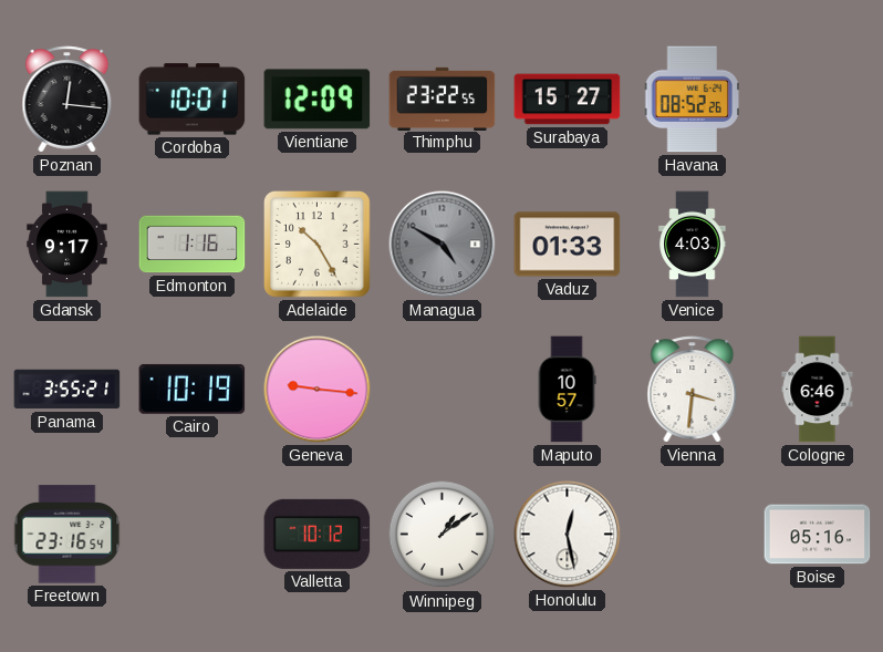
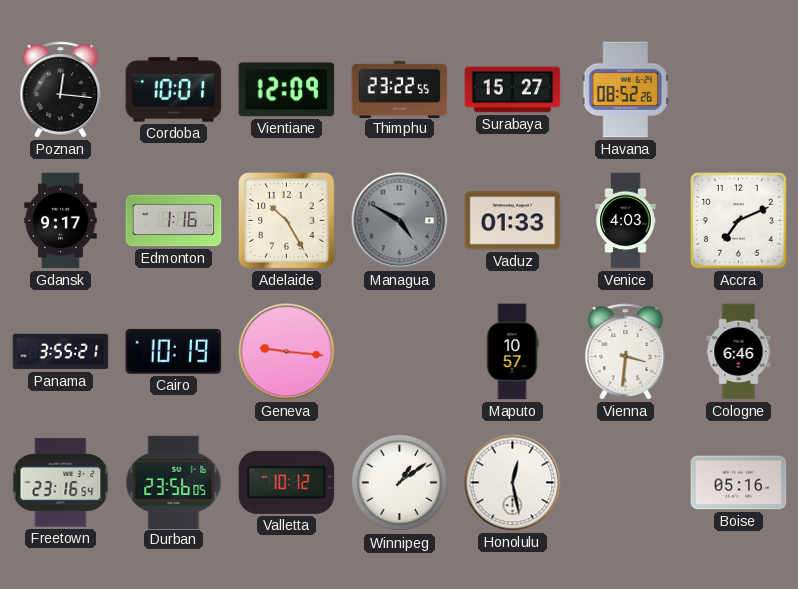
Accra: none -> 7:11
Durban: none -> 23:56
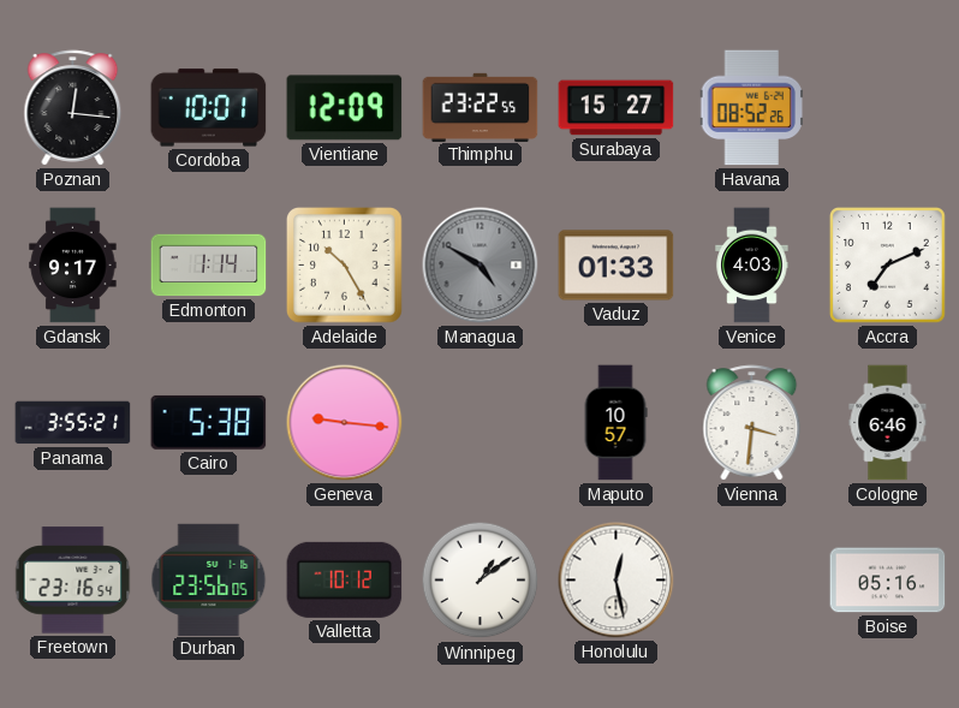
Edmonton: 1:16 -> 1:14
Cairo: 10:19 -> 5:38
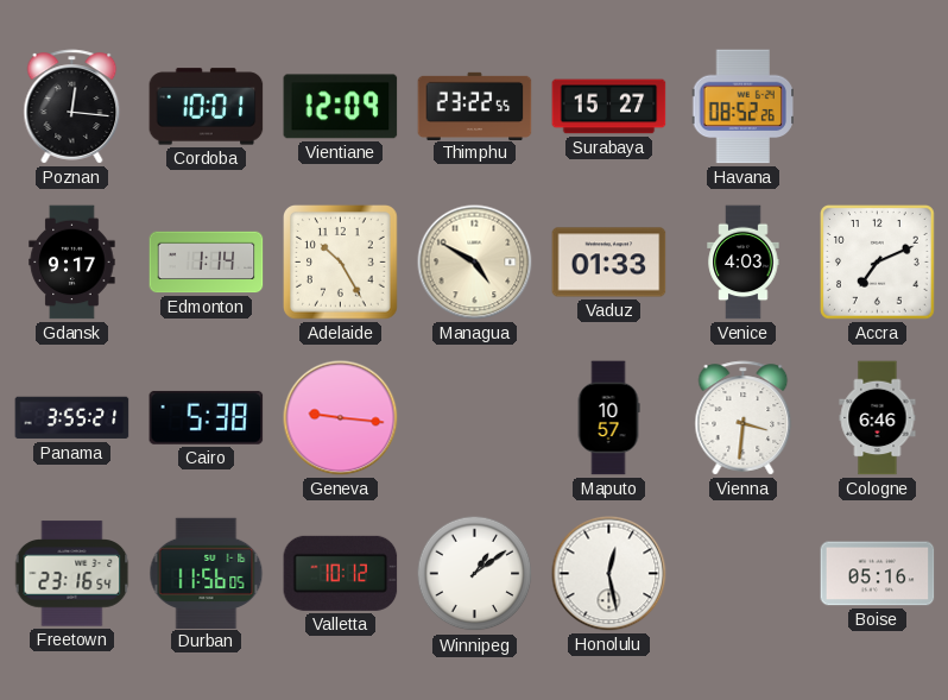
Managua dial: grey -> cream
Durban: 23:56 -> 11:56
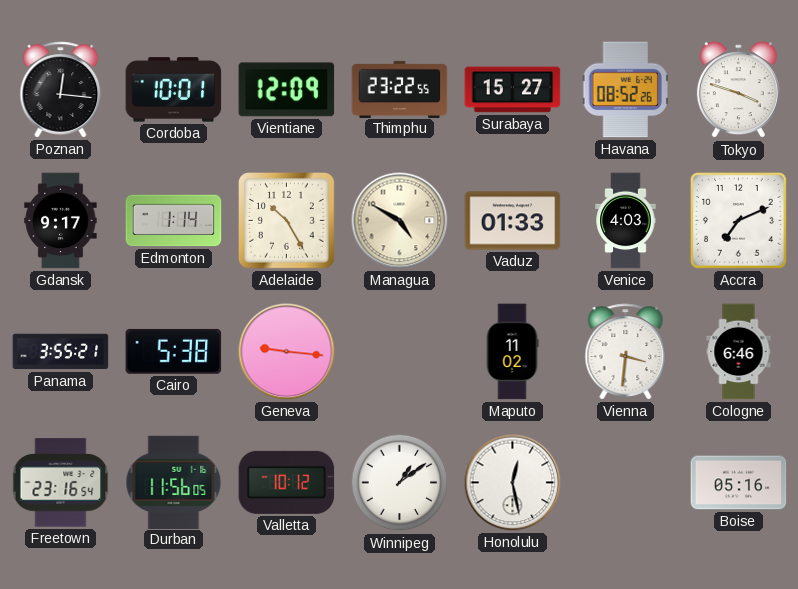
Tokyo: none -> 3:48
Maputo: 10:57 -> 11:02
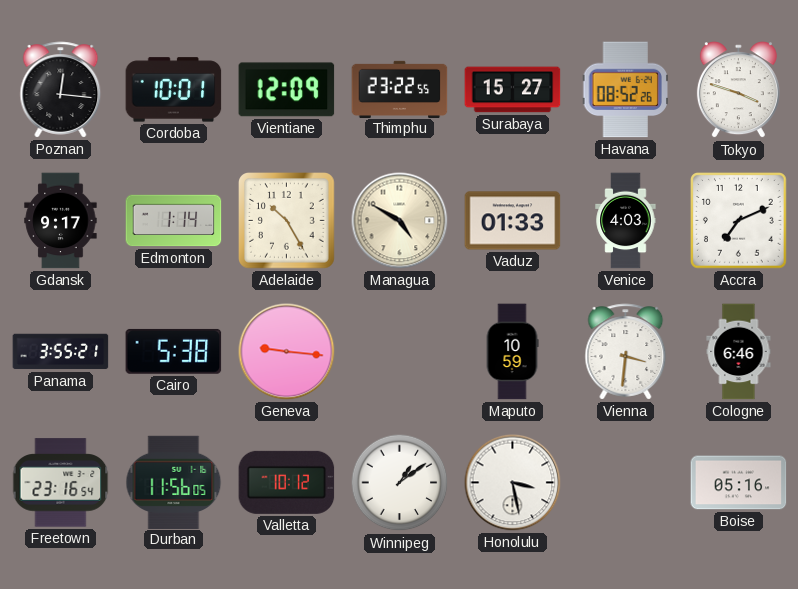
Maputo: 11:02 -> 10:59
Honolulu: 12:28 -> 3:28
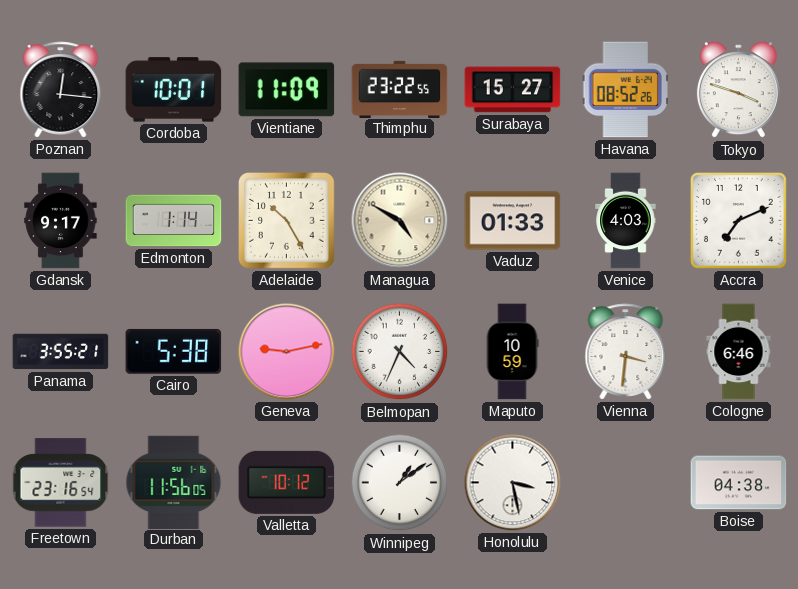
Vientiane: 12:09 -> 11:09
Geneva: 9:16 -> 9:13
Belmopan: none -> 4:34
Boise: 05:16 -> 04:38
